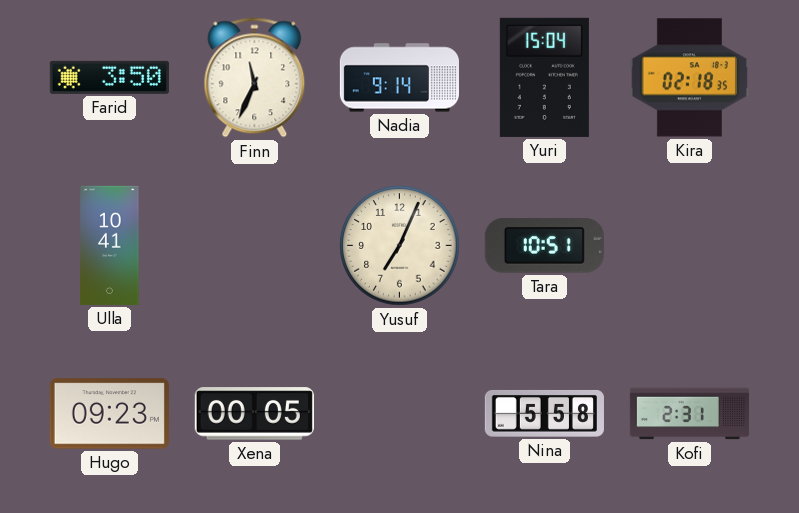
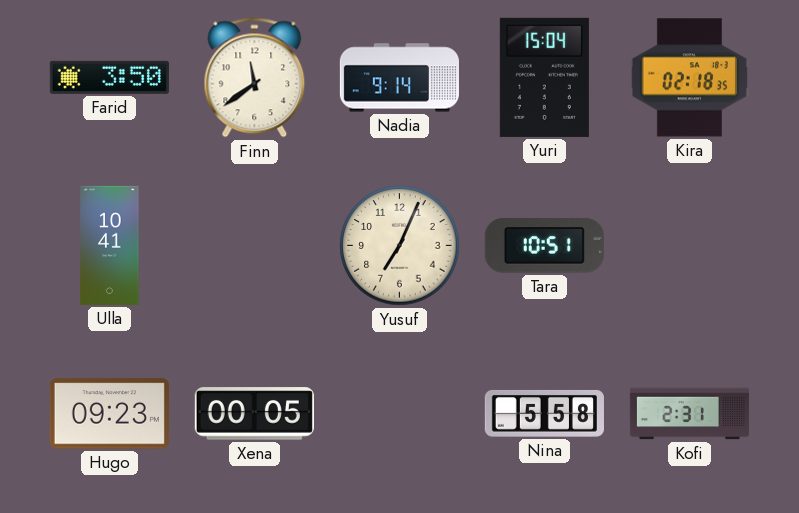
Finn: 11:34 -> 11:39
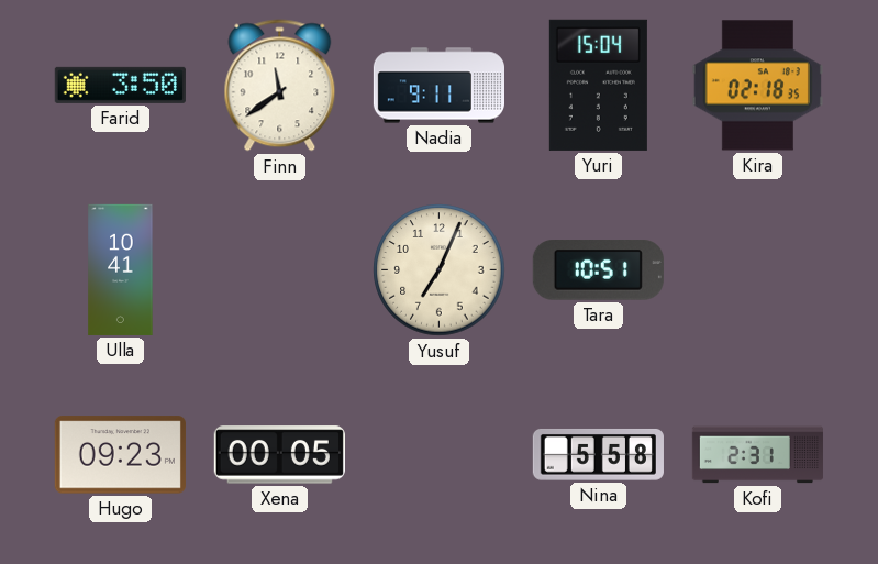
Nadia: 9:14 -> 9:11
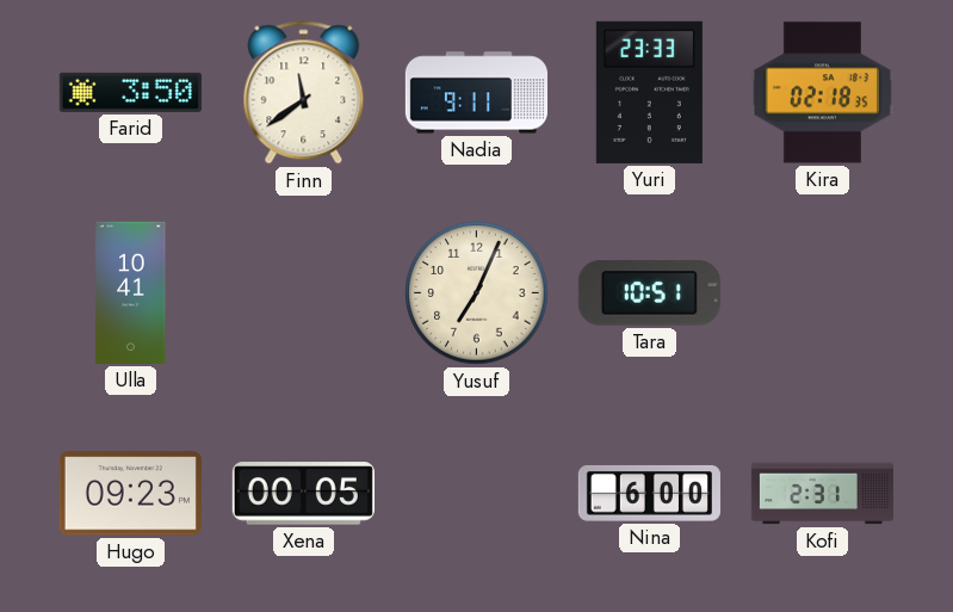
Yuri: 15:04 -> 23:33
Nina: 5:58 -> 6:00
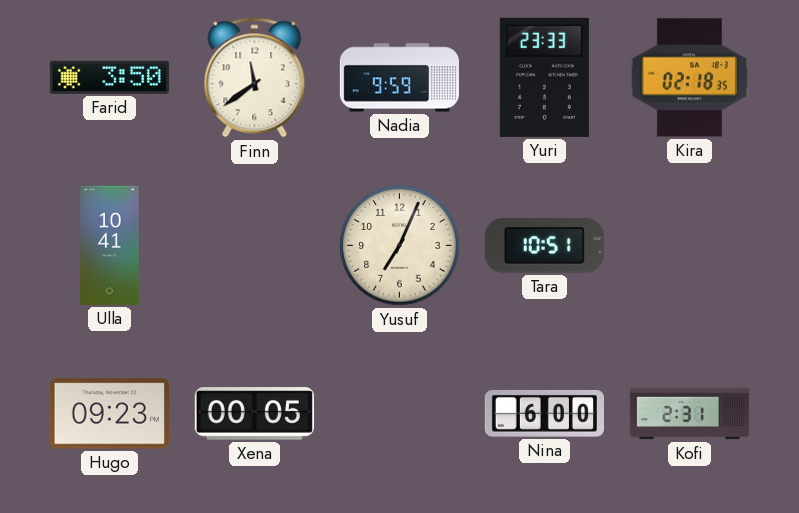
Nadia: 9:11 -> 9:59
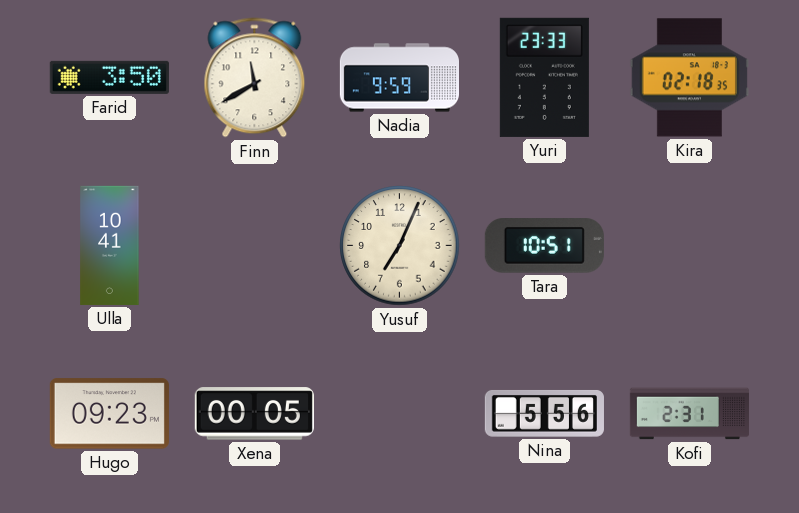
Finn: 11:39 -> 11:40
Nina: 6:00 -> 5:56
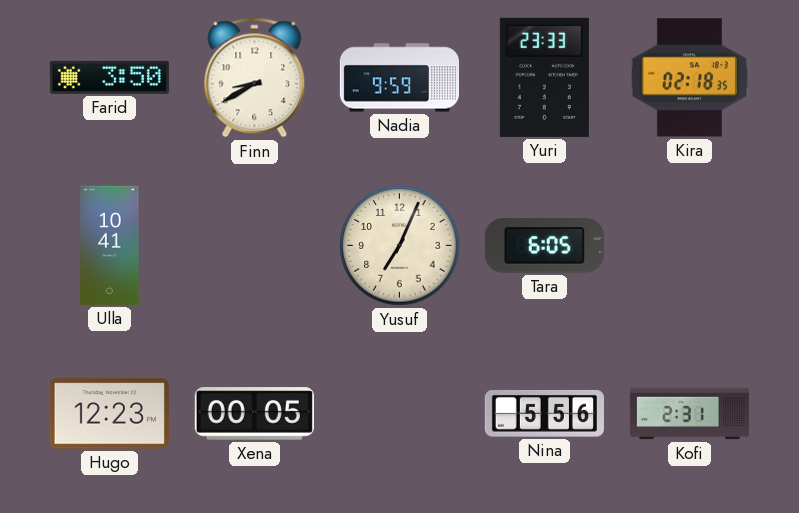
Finn: 11:40 -> 8:40
Tara: 10:51 -> 6:05
Hugo: 09:23 -> 12:23
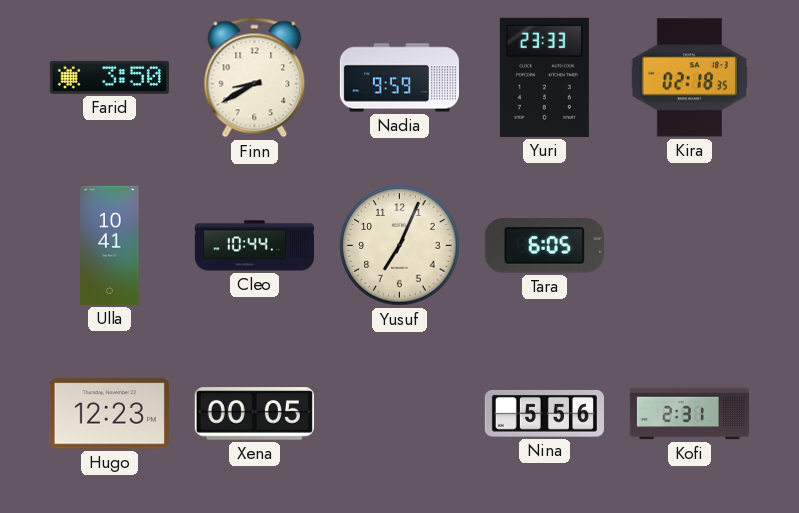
Cleo: none -> 10:44
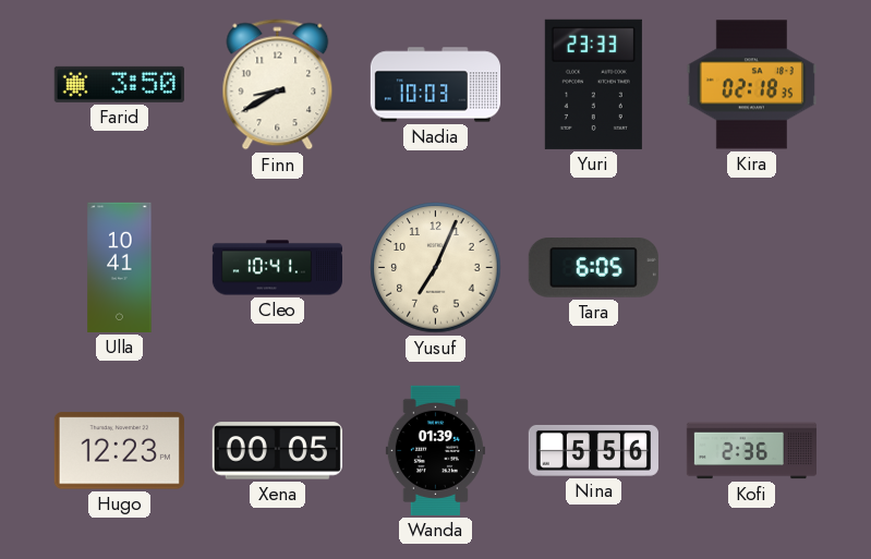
Nadia: 9:59 -> 10:03
Cleo: 10:44 -> 10:41
Wanda: none -> 01:39
Kofi: 2:31 -> 2:36
